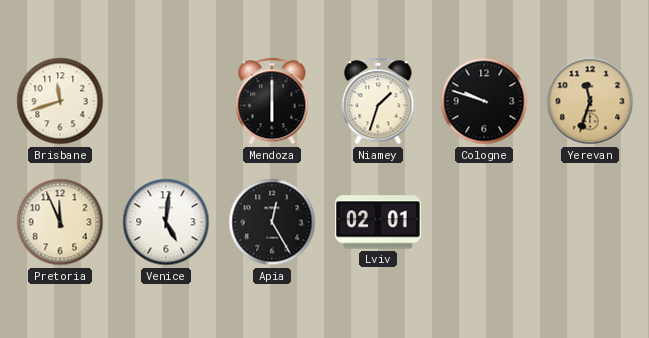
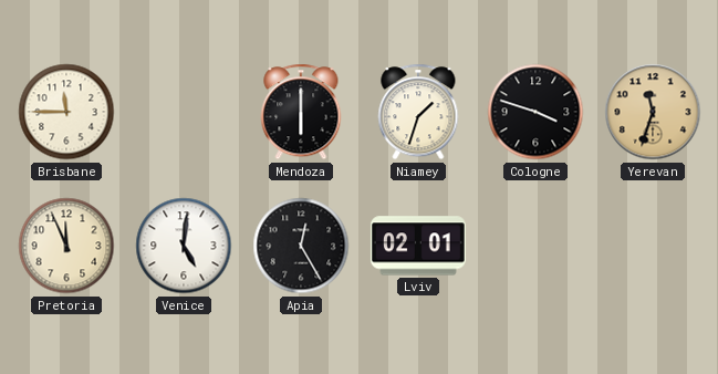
Brisbane: 11:42 -> 11:45
Cologne: 9:48 -> 3:48
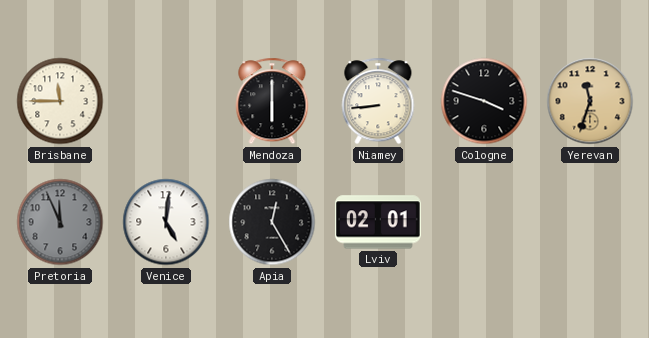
Niamey: 1:33 -> 8:44
Pretoria dial: cream -> grey
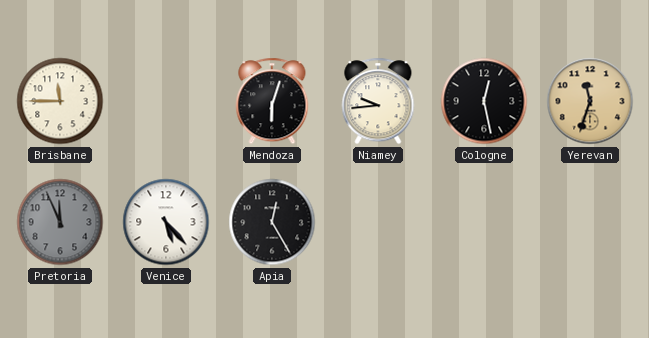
Mendoza: 6:00 -> 6:03
Niamey: 8:44 -> 9:44
Cologne: 3:48 -> 12:28
Venice: 5:01 -> 5:23
Lviv: 02:01 -> none
